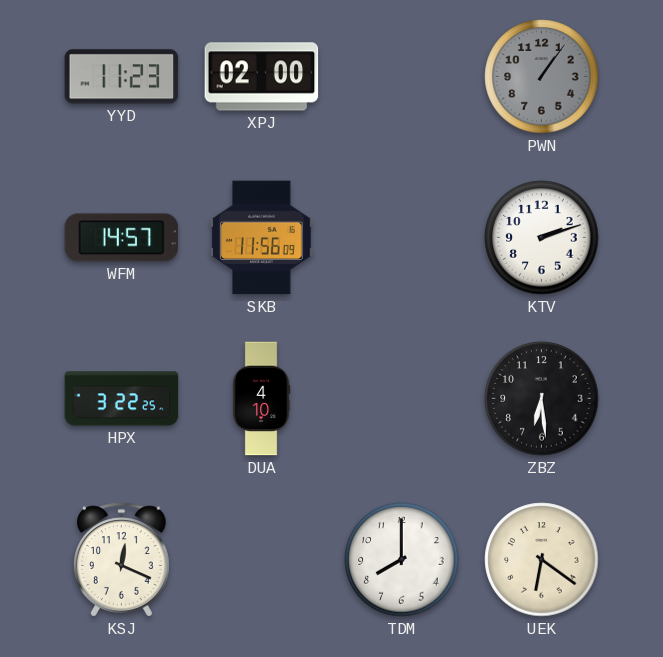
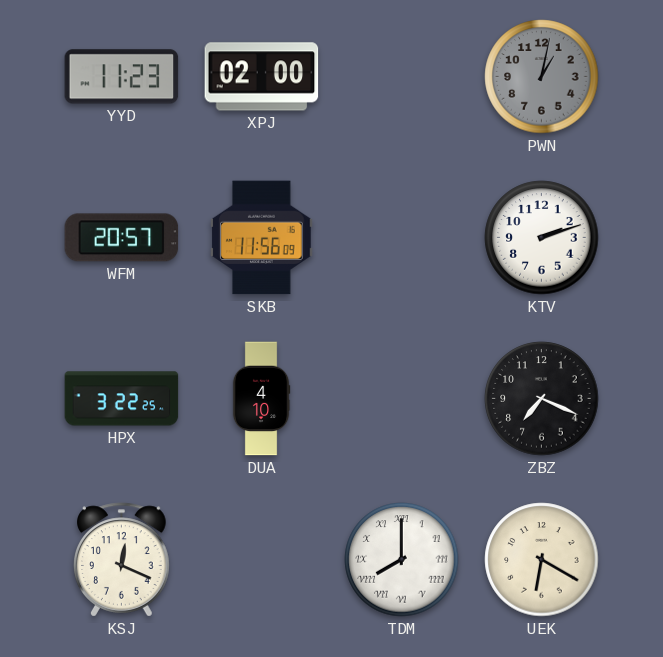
PWN: 1:06 -> 1:02
WFM: 14:57 -> 20:57
ZBZ: 6:29 -> 7:19
TDM numerals: Arabic -> Roman
UEK: 6:21 -> 6:20
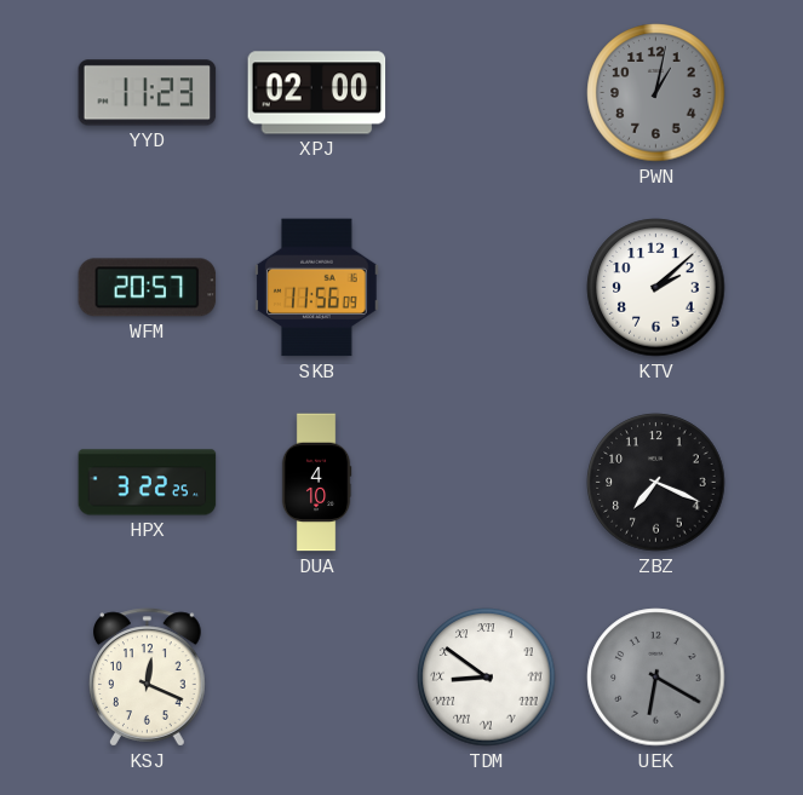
KTV: 2:12 -> 2:08
TDM: 8:00 -> 8:51
UEK dial: cream -> grey
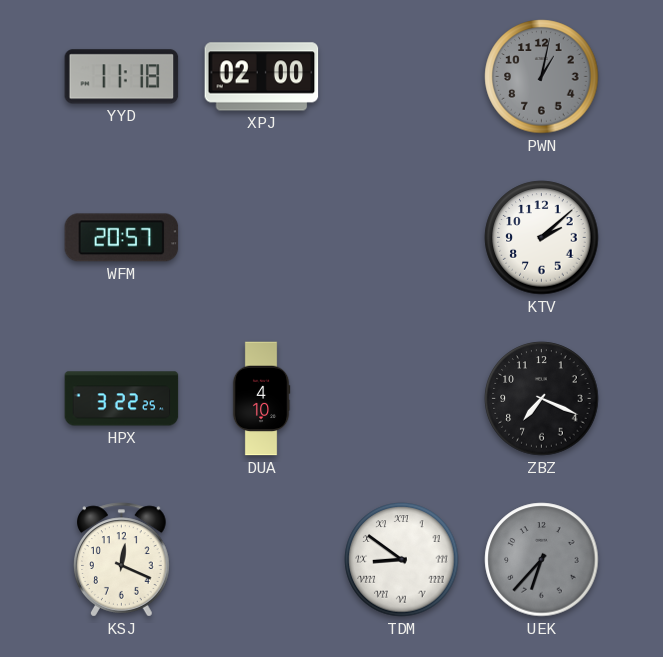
YYD: 11:23 -> 11:18
SKB: 11:56 -> none
UEK: 6:20 -> 6:37
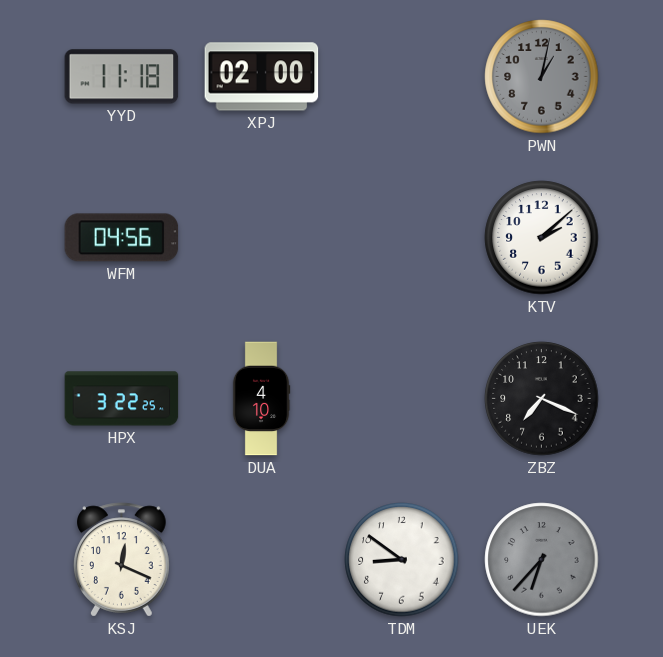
WFM: 20:57 -> 04:56
TDM numerals: Roman -> Arabic
